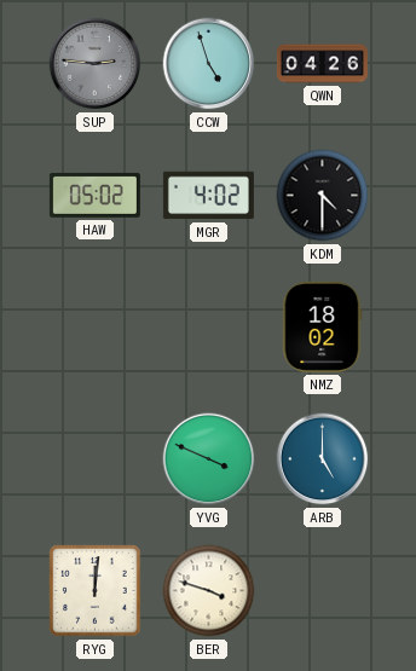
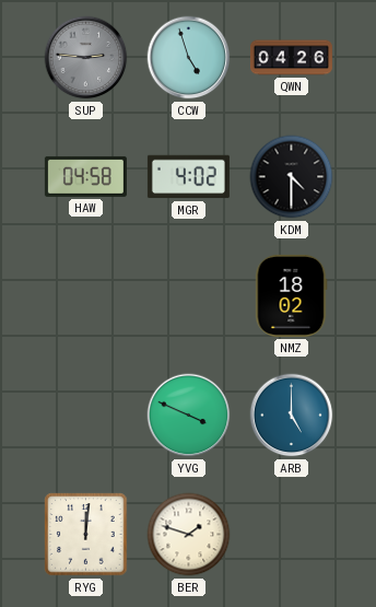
HAW: 05:02 -> 04:58
BER: 3:48 -> 1:48
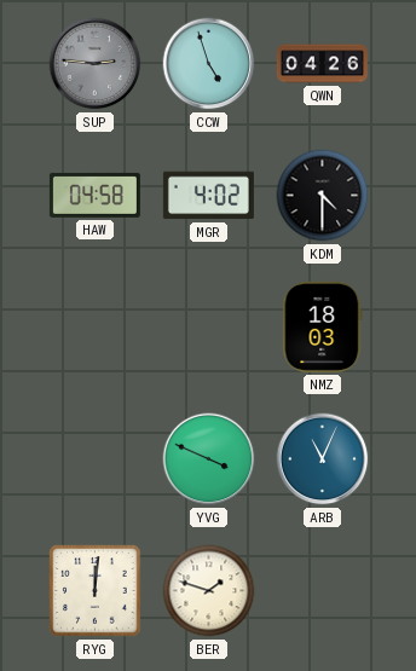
NMZ: 18:02 -> 18:03
ARB: 5:00 -> 11:04
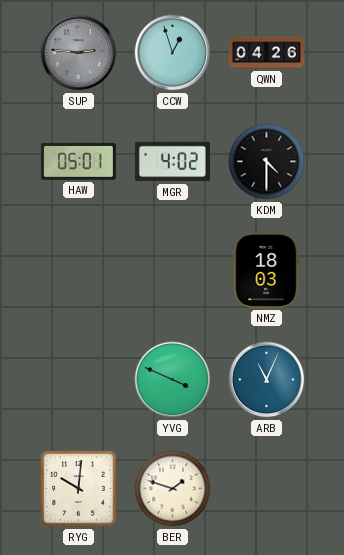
CCW: 4:57 -> 12:57
HAW: 04:58 -> 05:01
RYG: 12:01 -> 10:01
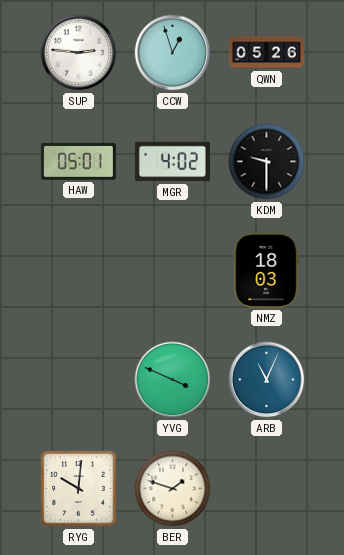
SUP dial: grey -> white
QWN: 04:26 -> 05:26
KDM: 4:30 -> 9:30
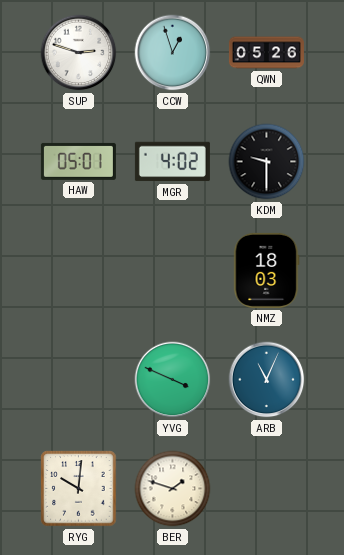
SUP: 2:46 -> 2:48
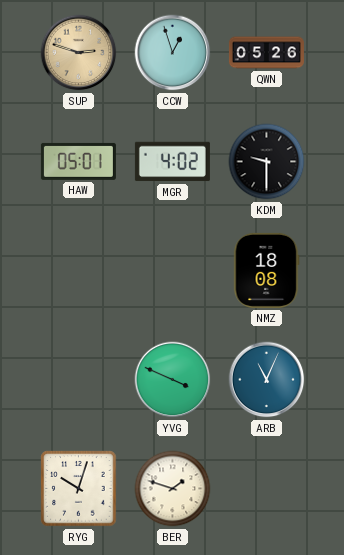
SUP dial: white -> champagne
NMZ: 18:03 -> 18:08
RYG: 10:01 -> 10:03
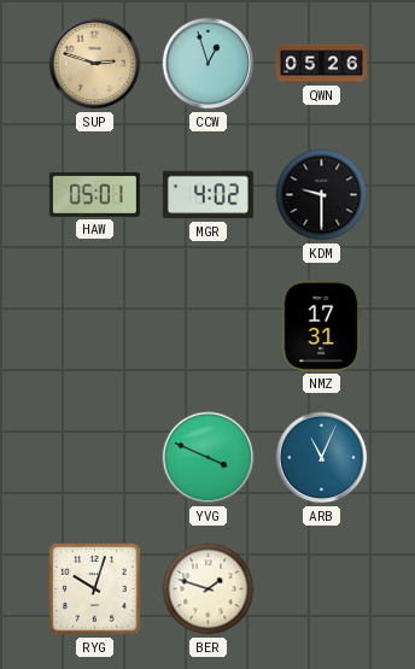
NMZ: 18:08 -> 17:31
